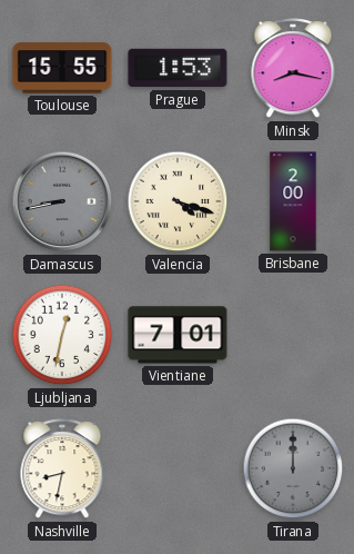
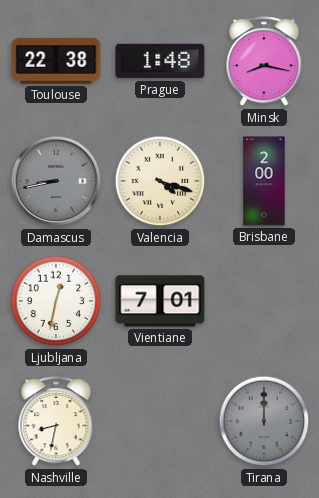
Toulouse: 15:55 -> 22:38
Prague: 1:53 -> 1:48
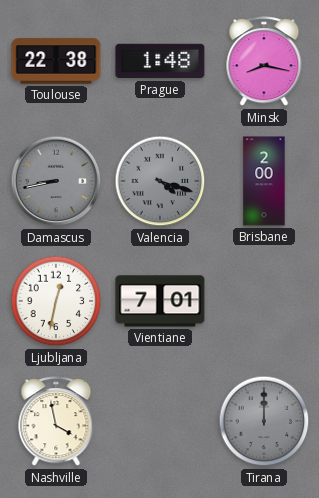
Valencia dial: cream -> grey
Nashville: 8:32 -> 3:58
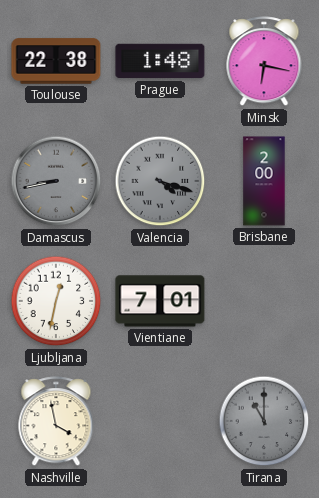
Minsk: 8:17 -> 6:17
Tirana: 12:00 -> 11:00
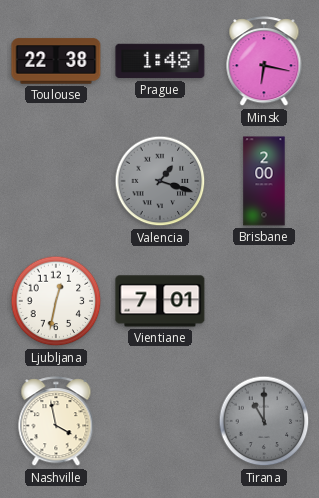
Damascus: 8:43 -> none
Valencia: 4:18 -> 1:18
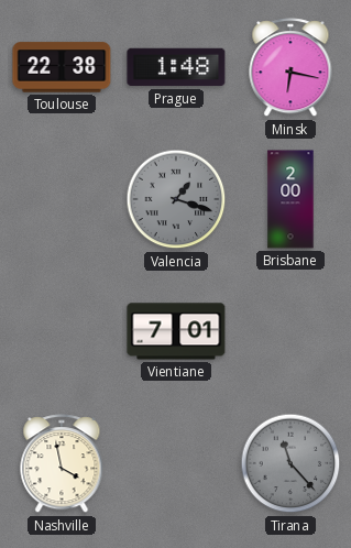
Ljubljana: 12:32 -> none
Tirana: 11:00 -> 11:23
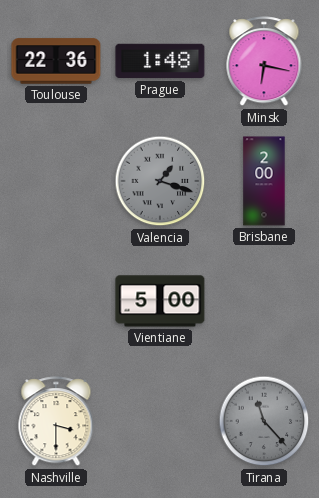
Toulouse: 22:38 -> 22:36
Vientiane: 7:01 -> 5:00
Nashville: 3:58 -> 3:30
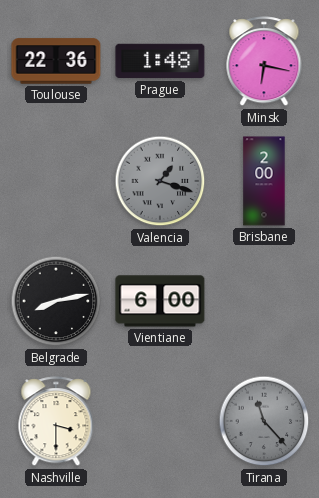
Belgrade: none -> 8:13
Vientiane: 5:00 -> 6:00
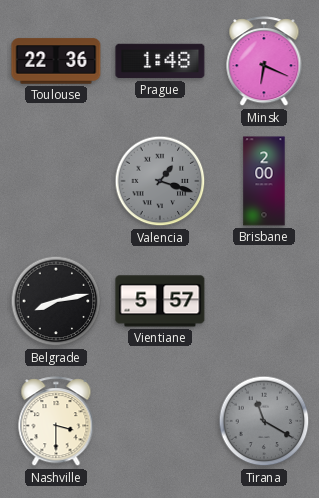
Minsk: 6:17 -> 6:19
Vientiane: 6:00 -> 5:57
Tirana: 11:23 -> 11:20
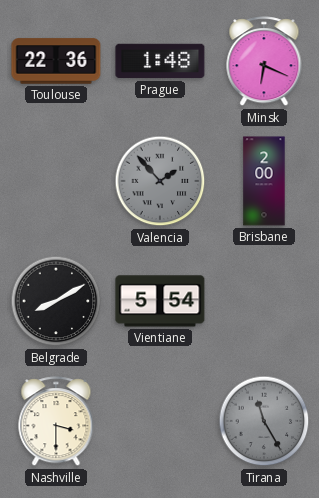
Valencia: 1:18 -> 1:53
Belgrade: 8:13 -> 8:10
Vientiane: 5:57 -> 5:54
Tirana: 11:20 -> 11:25
